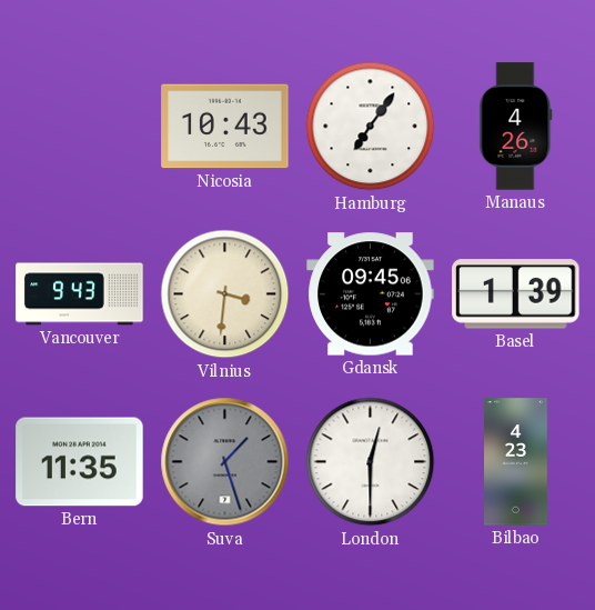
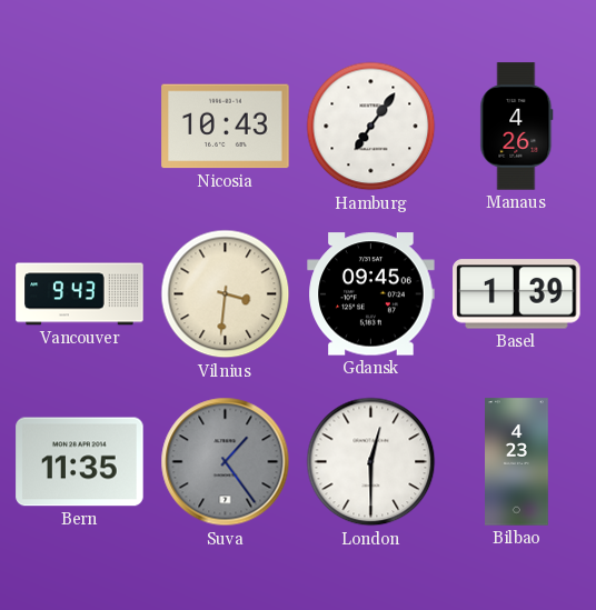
Suva: 1:27 -> 1:24
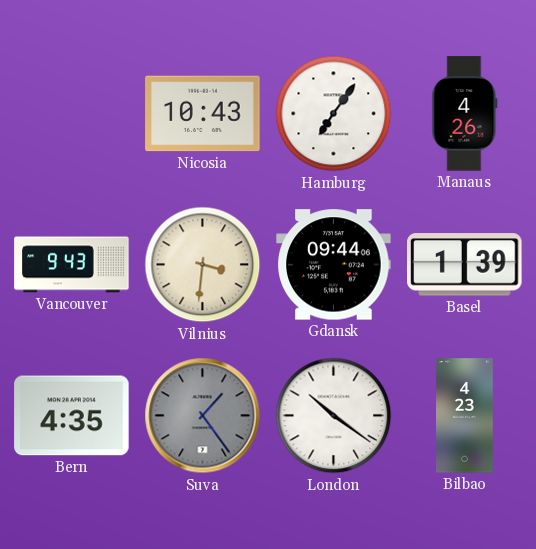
Gdansk: 09:45 -> 09:44
Bern: 11:35 -> 4:35
London: 12:30 -> 10:21
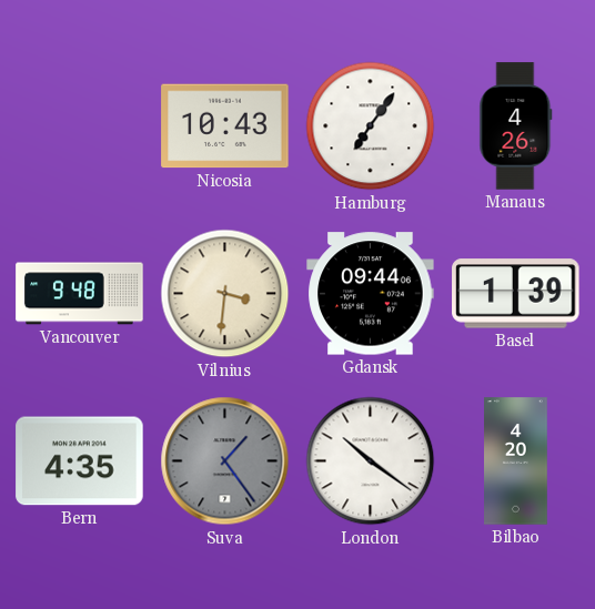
Vancouver: 9:43 -> 9:48
Bilbao: 4:23 -> 4:20
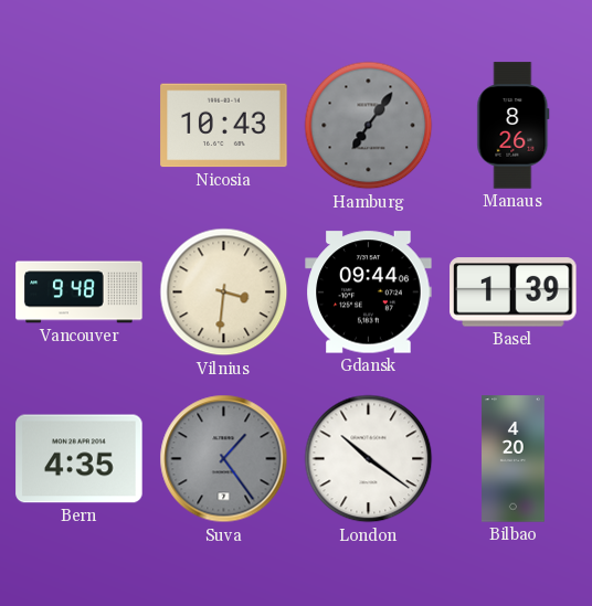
Hamburg dial: white -> grey
Manaus: 4:26 -> 8:26
